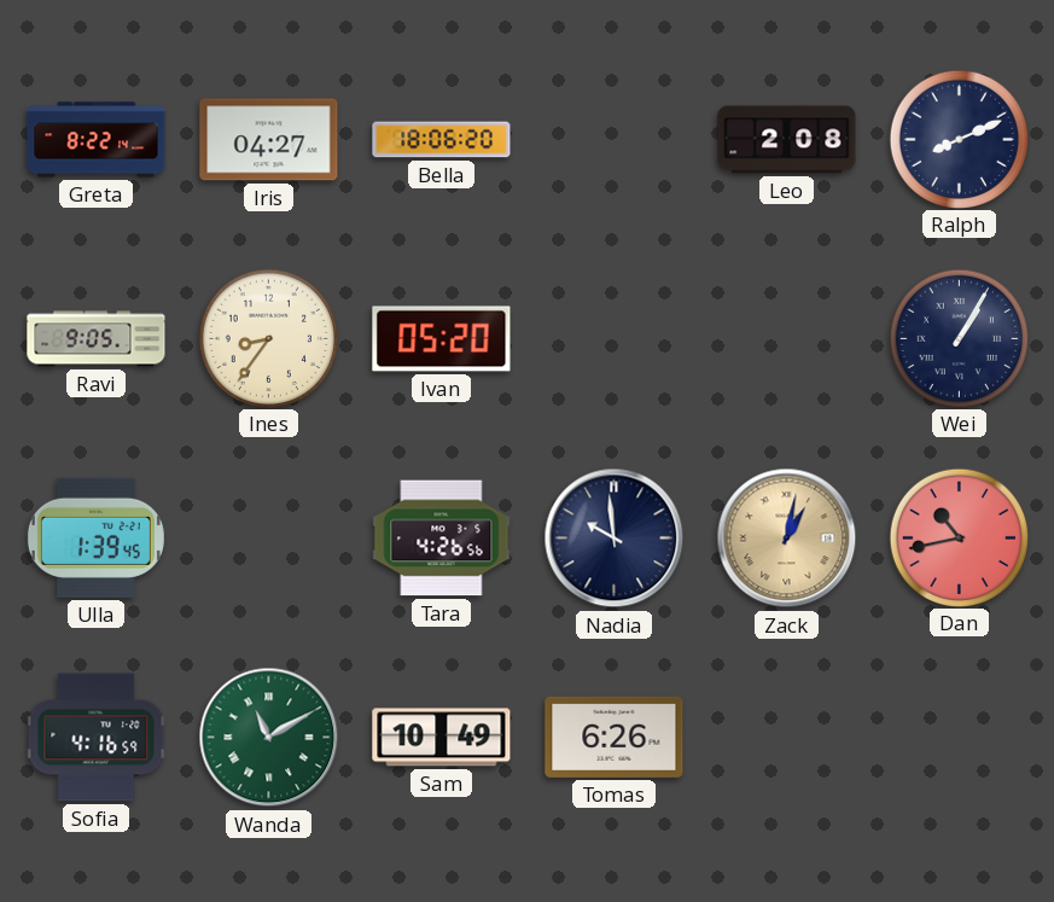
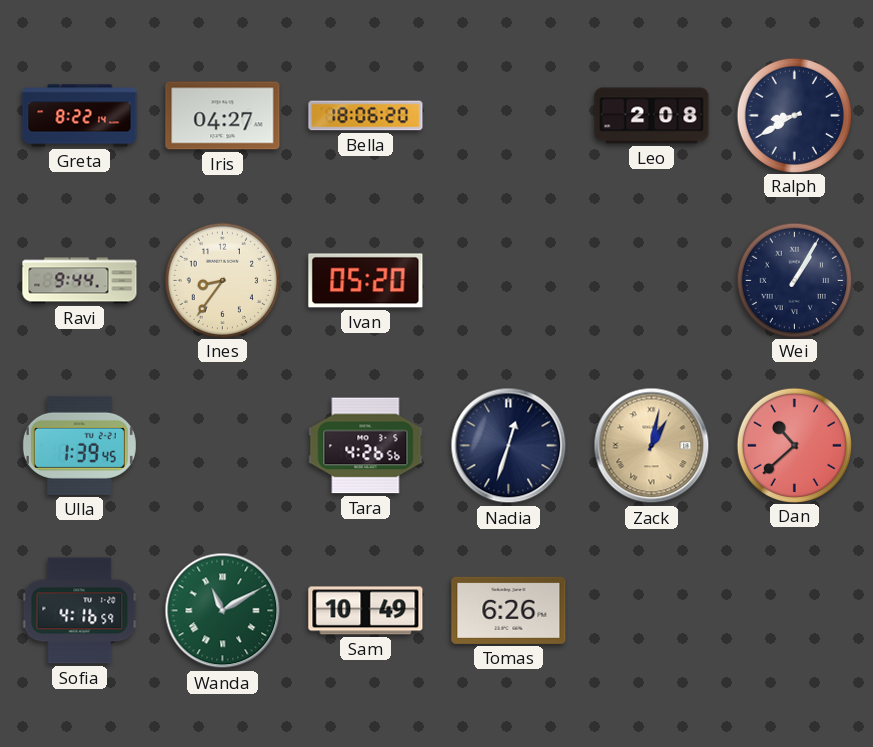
Ralph: 8:11 -> 8:40
Ravi: 9:05 -> 9:44
Nadia: 9:59 -> 12:33
Dan: 10:43 -> 10:38
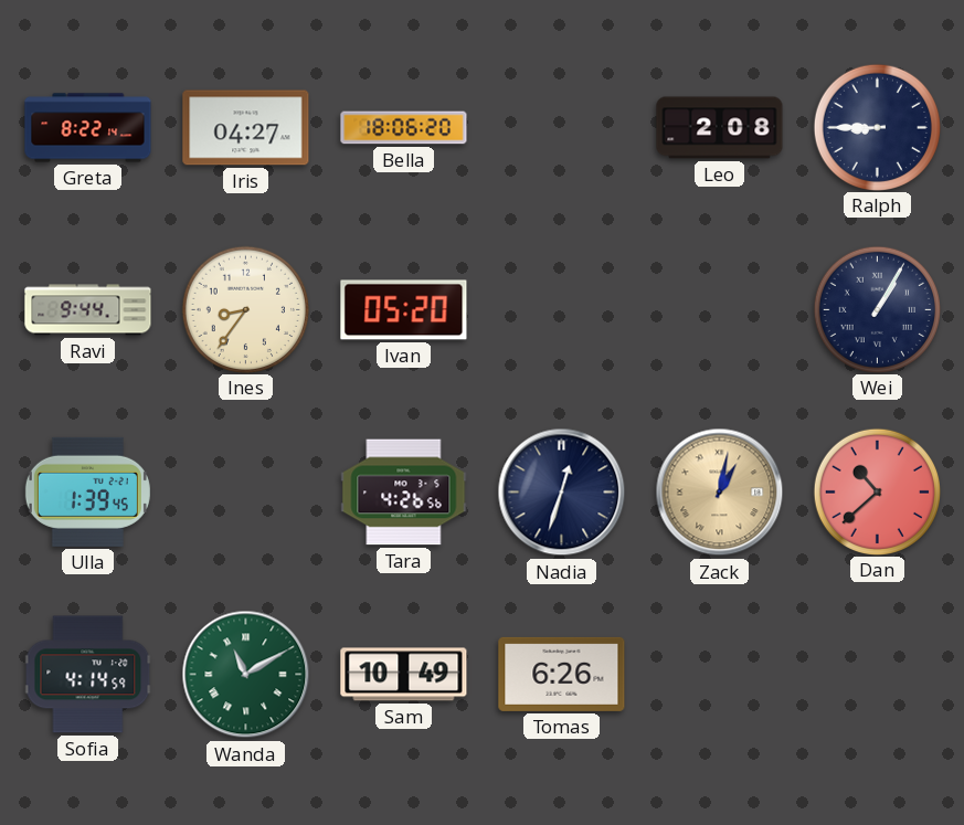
Ralph: 8:40 -> 8:45
Sofia: 4:16 -> 4:14
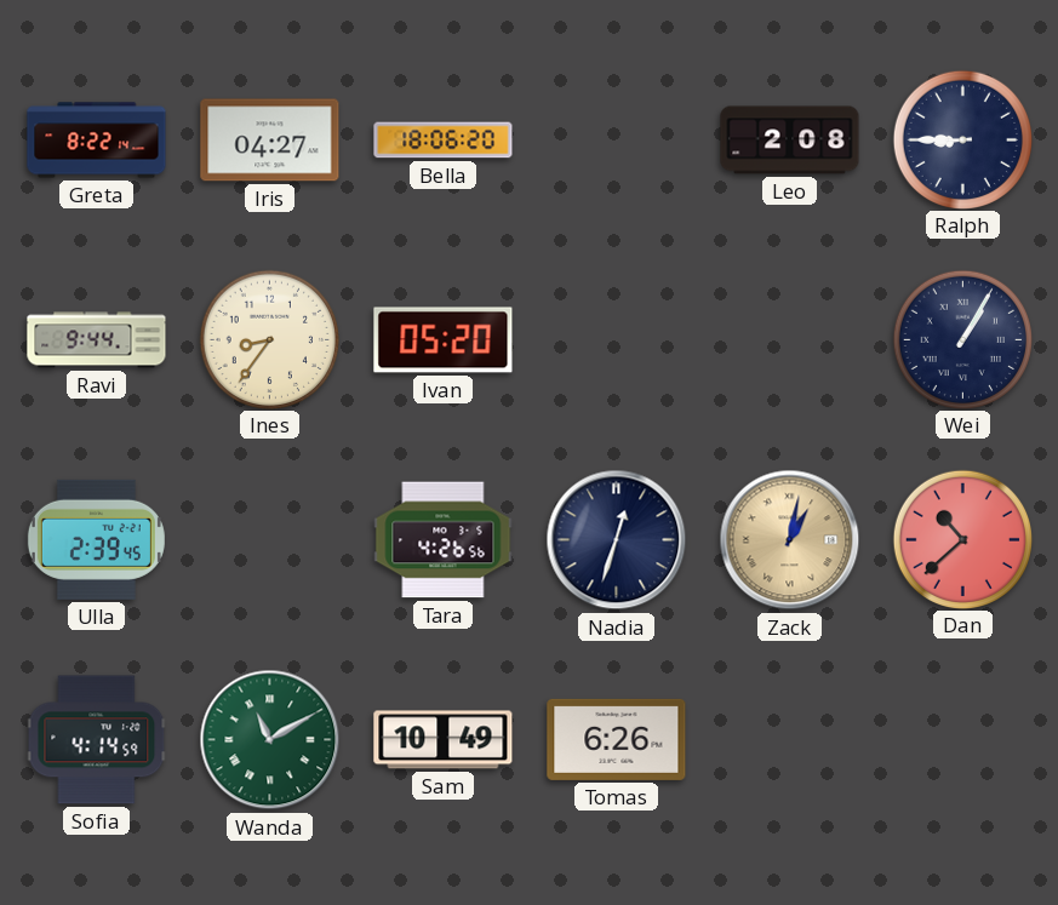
Ulla: 1:39 -> 2:39
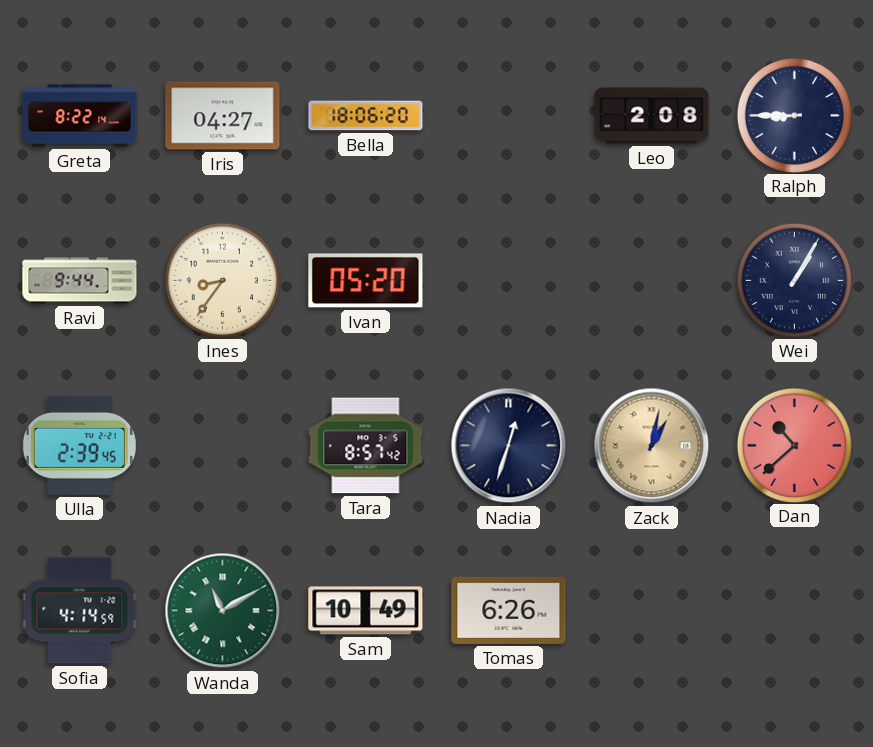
Tara: 4:26 -> 8:57
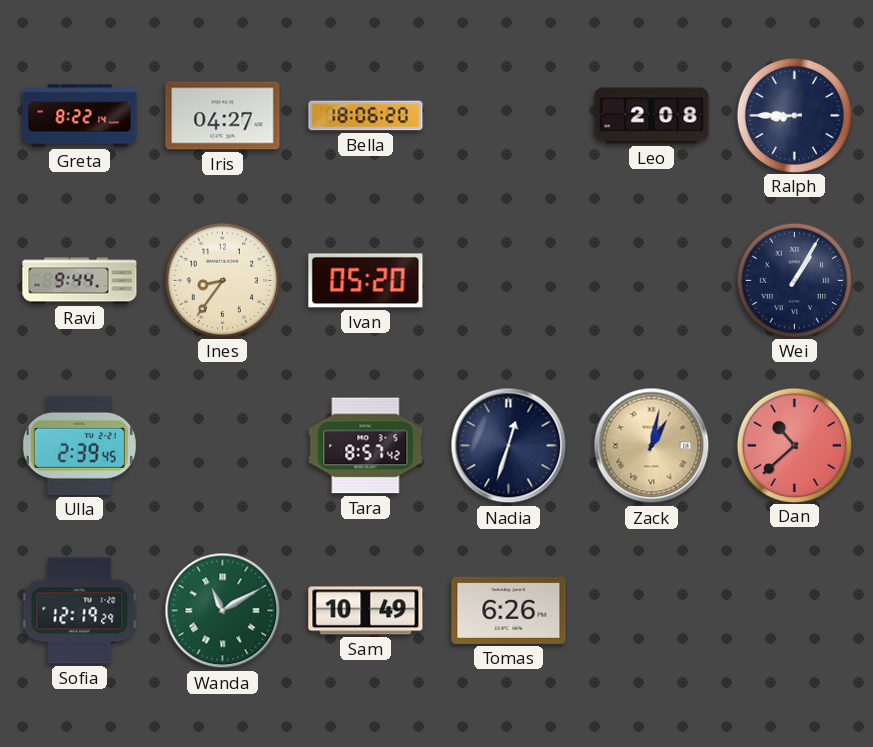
Sofia: 4:14 -> 12:19
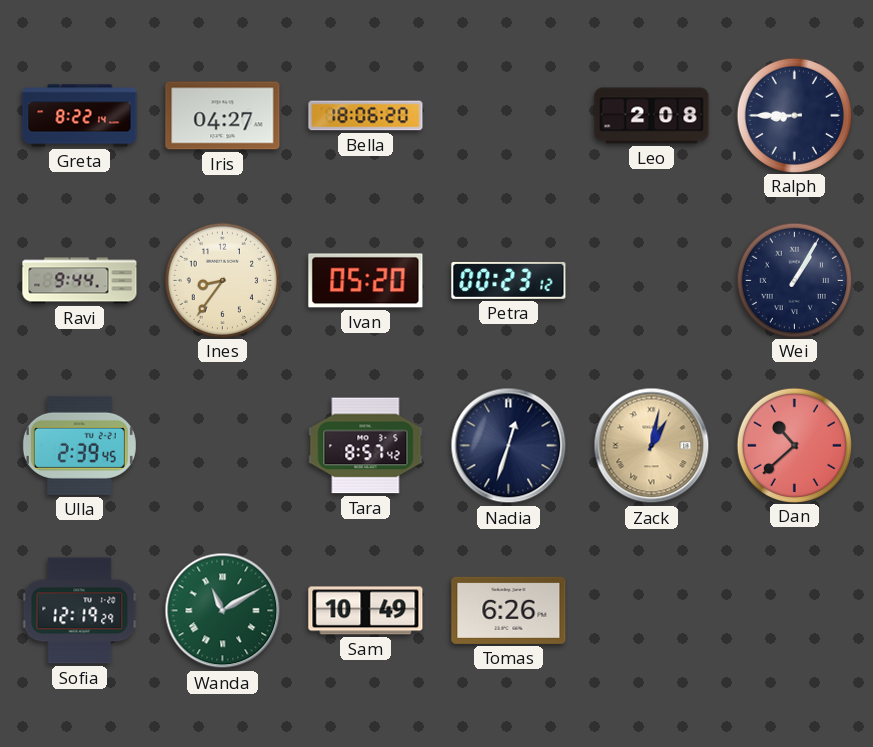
Petra: none -> 00:23
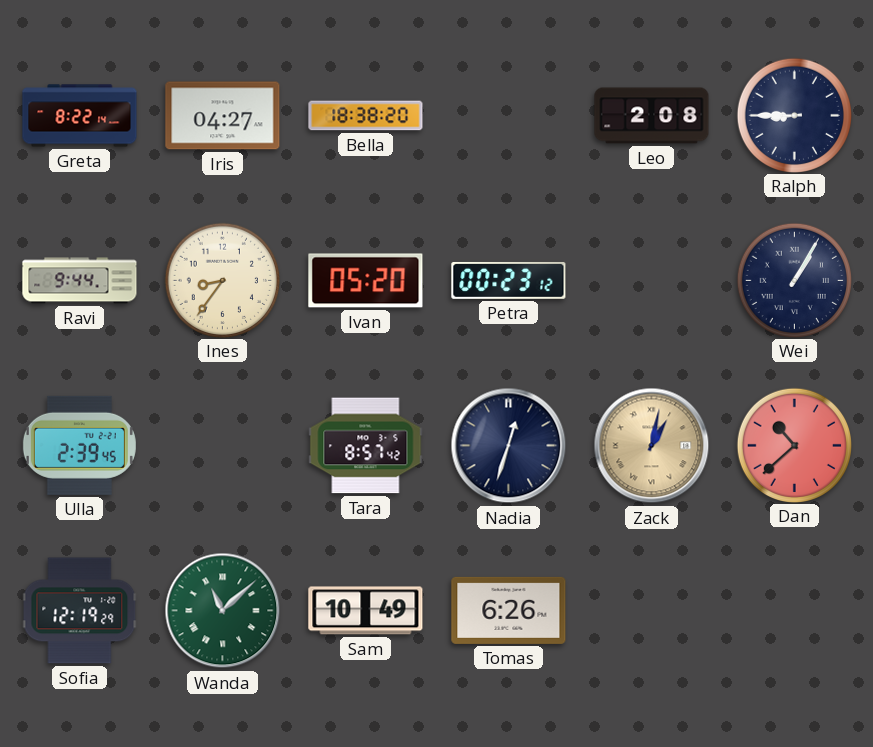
Bella: 18:06 -> 18:38
Wanda: 11:10 -> 11:08
